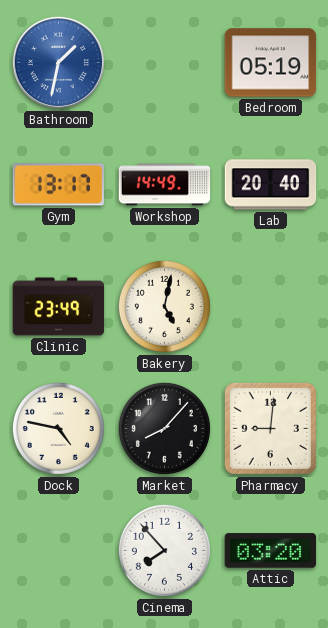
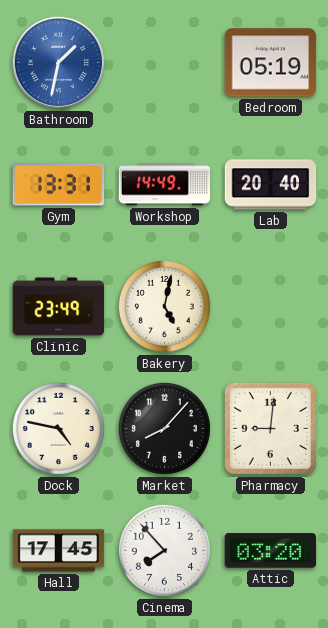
Gym: 13:17 -> 13:31
Hall: none -> 17:45
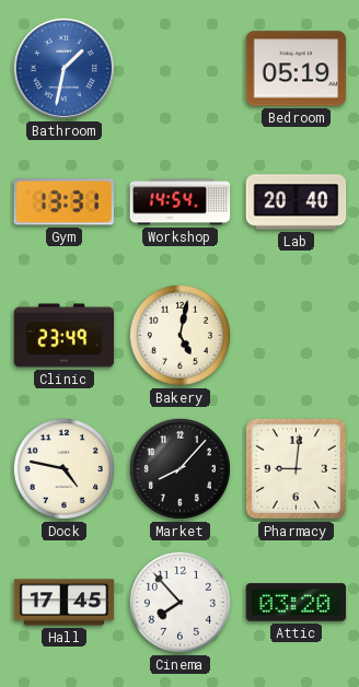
Workshop: 14:49 -> 14:54
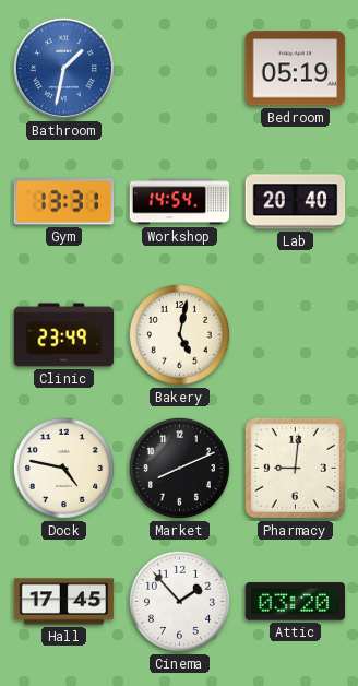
Market: 8:07 -> 8:11
Cinema: 7:53 -> 1:53
